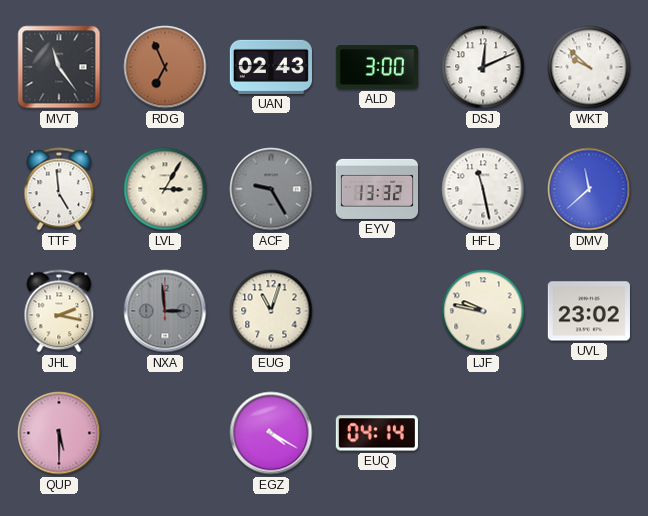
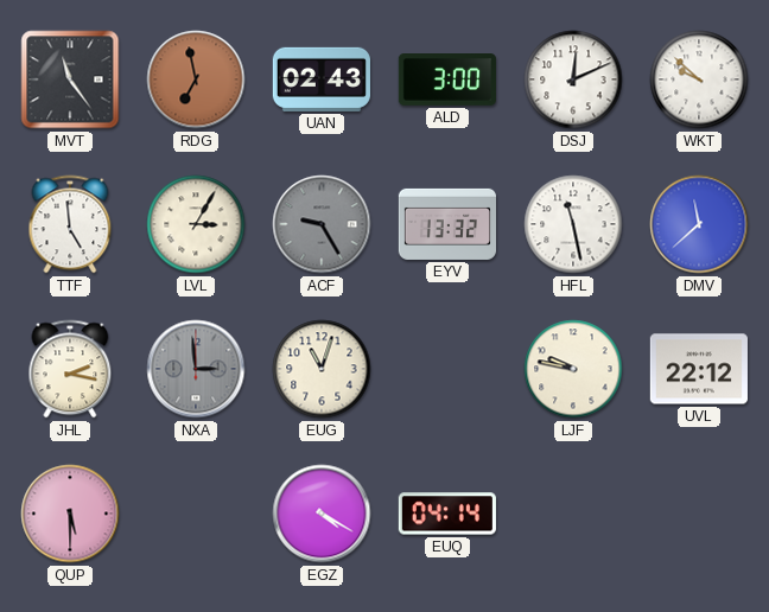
RDG: 6:56 -> 6:58
UVL: 23:02 -> 22:12
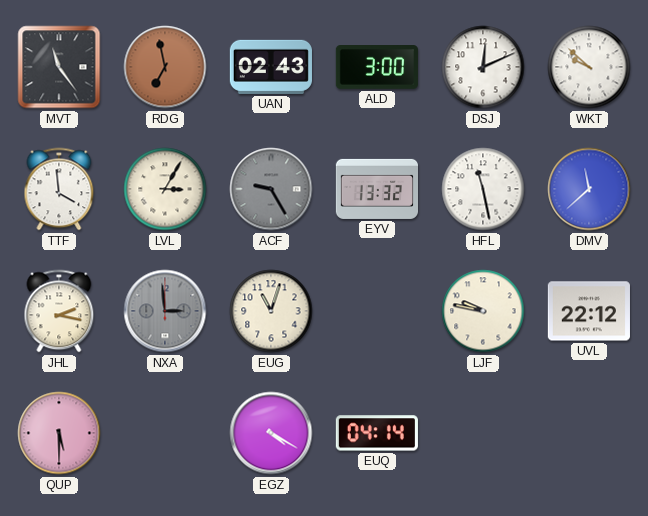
TTF: 4:59 -> 3:59
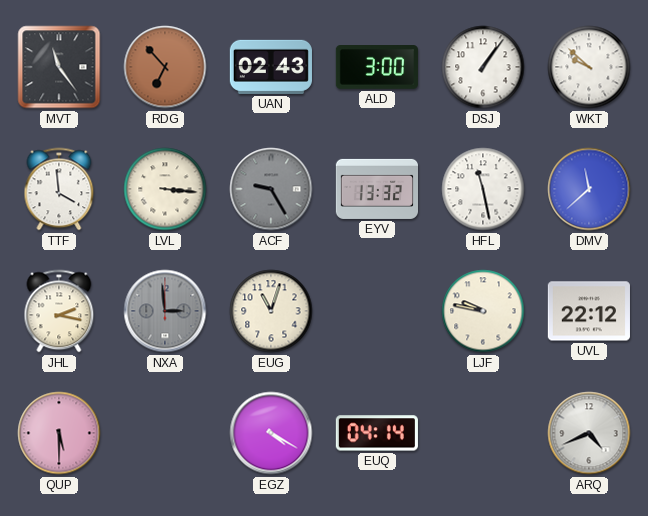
RDG: 6:58 -> 6:53
DSJ: 12:11 -> 1:06
LVL: 3:05 -> 3:16
ARQ: none -> 4:41
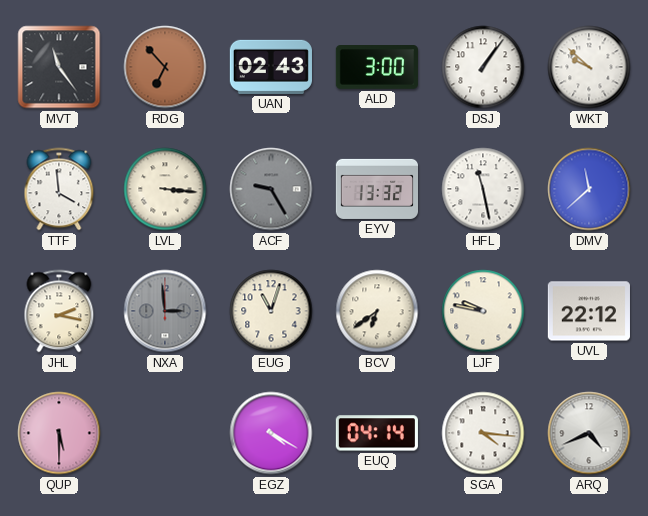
BCV: none -> 6:39
SGA: none -> 4:16
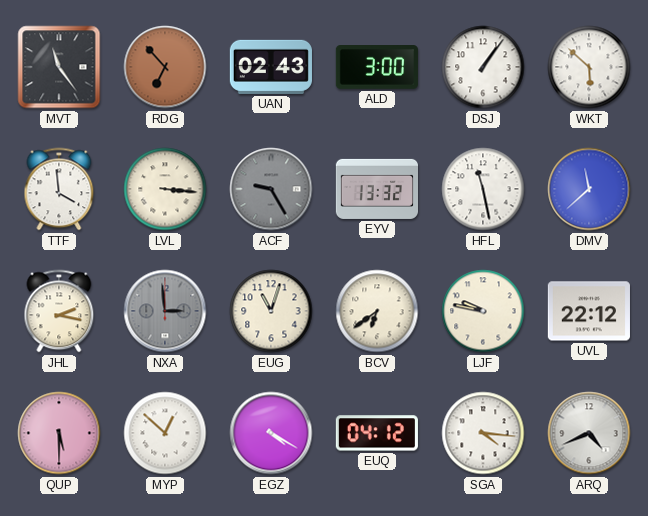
WKT: 9:52 -> 5:52
MYP: none -> 12:52
EUQ: 04:14 -> 04:12
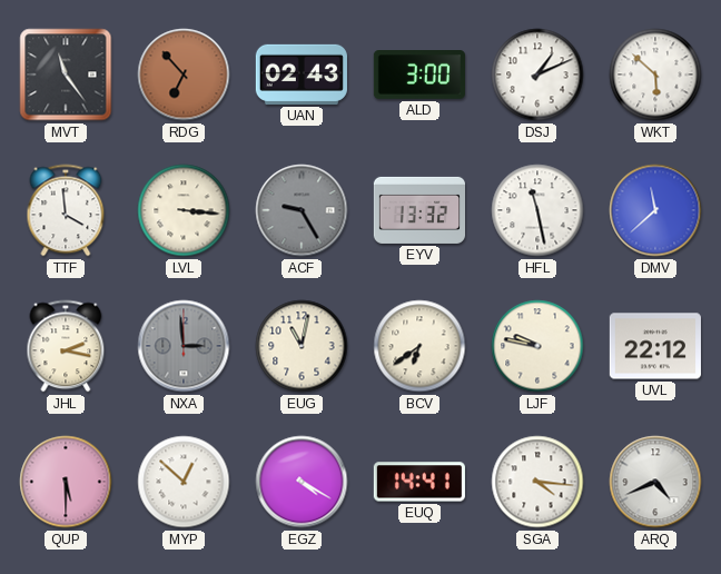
DSJ: 1:06 -> 1:11
EUG: 11:03 -> 11:02
EUQ: 04:12 -> 14:41
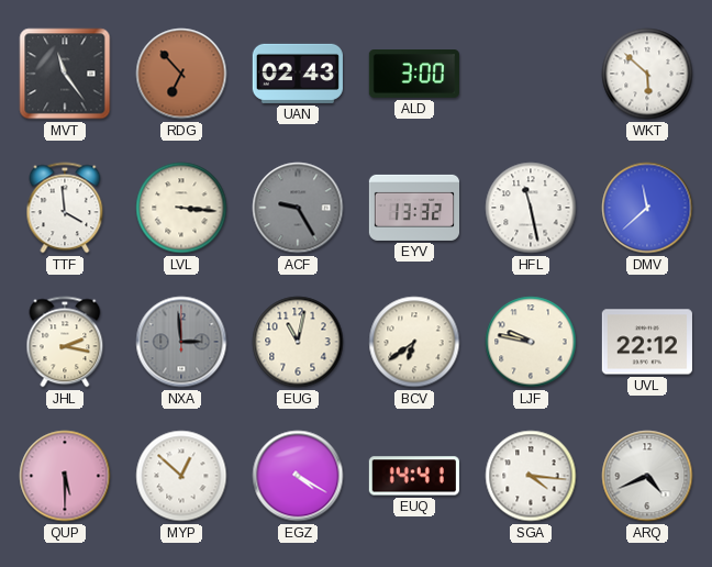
DSJ: 1:11 -> none
